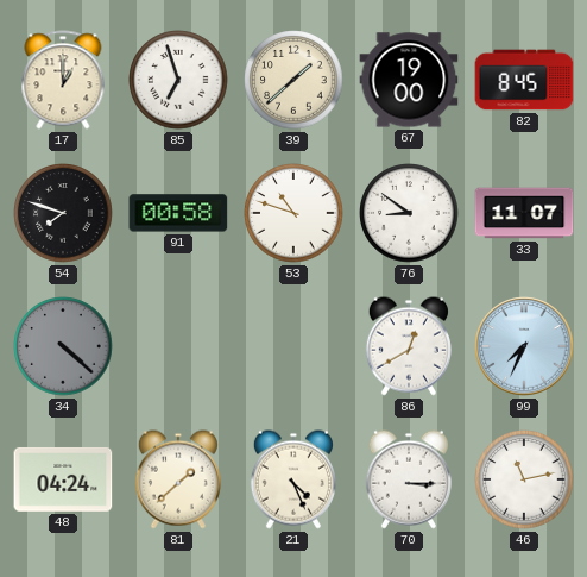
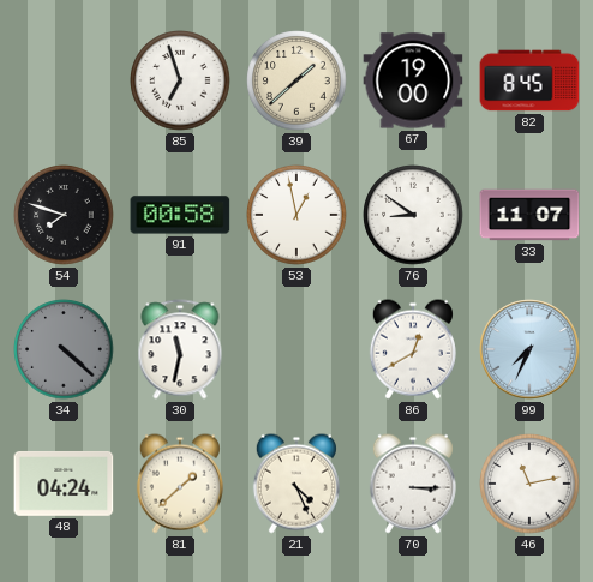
17: 1:00 -> none
53: 10:48 -> 12:58
30: none -> 11:32
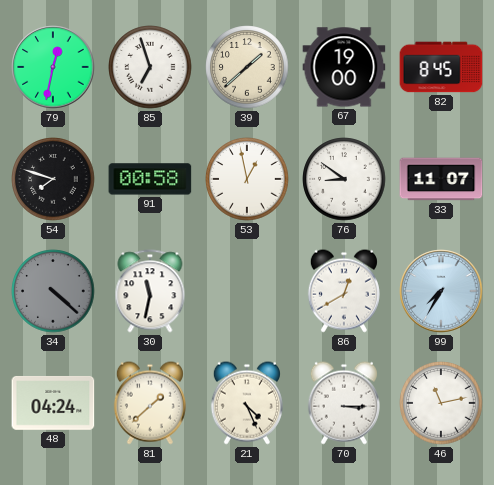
79: none -> 12:32
99: 7:34 -> 7:35
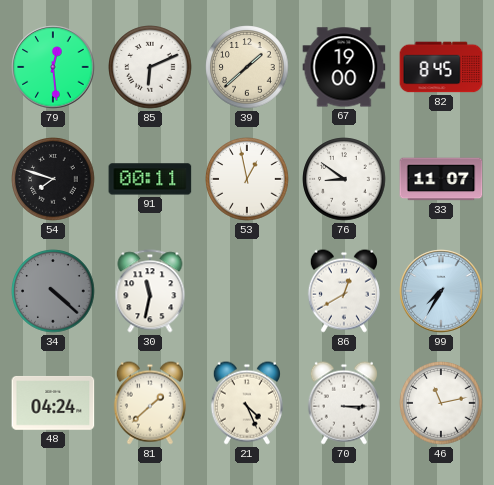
79: 12:32 -> 12:29
85: 6:57 -> 6:11
91: 00:58 -> 00:11
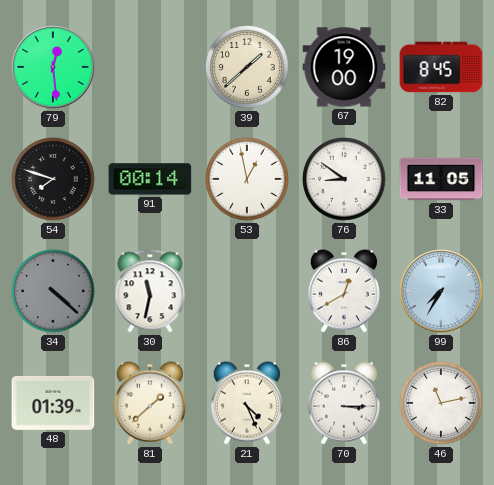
85: 6:11 -> none
91: 00:11 -> 00:14
33: 11:07 -> 11:05
48: 04:24 -> 01:39
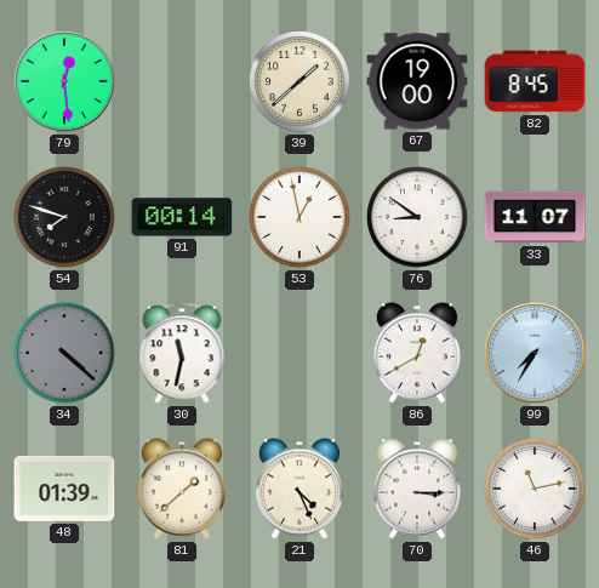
33: 11:05 -> 11:07
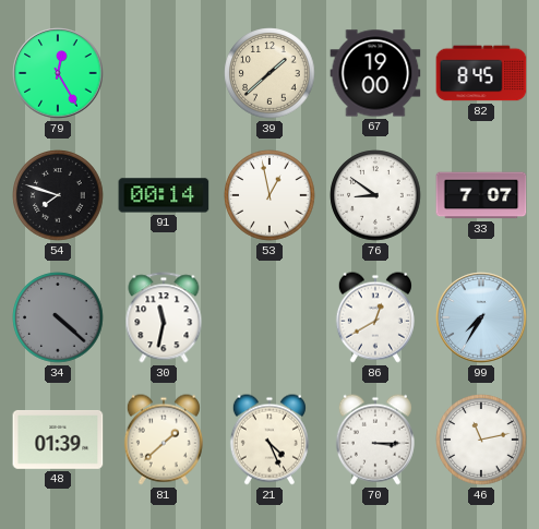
79: 12:29 -> 12:25
33: 11:07 -> 7:07
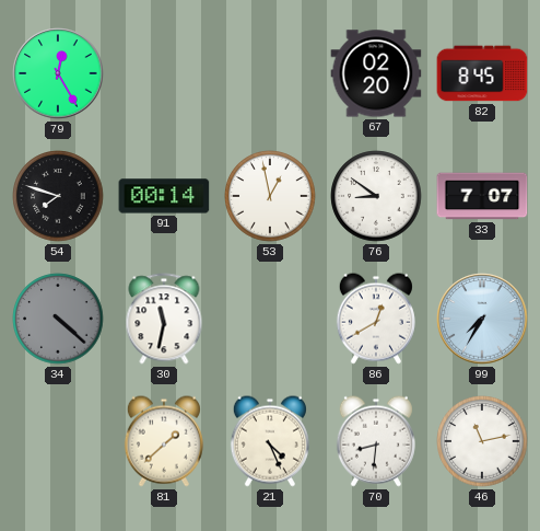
39: 1:38 -> none
67: 19:00 -> 02:20
48: 01:39 -> none
70: 3:15 -> 8:31
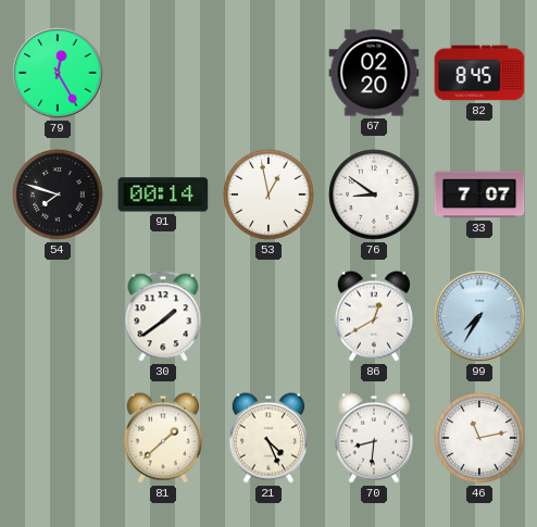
34: 4:22 -> none
30: 11:32 -> 1:39
